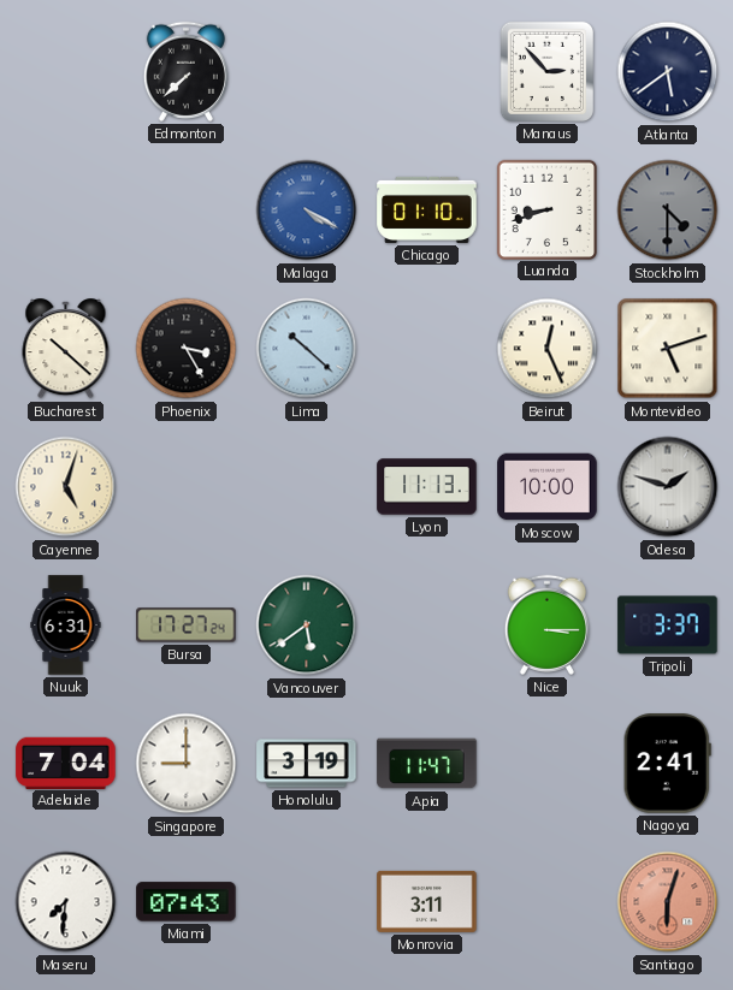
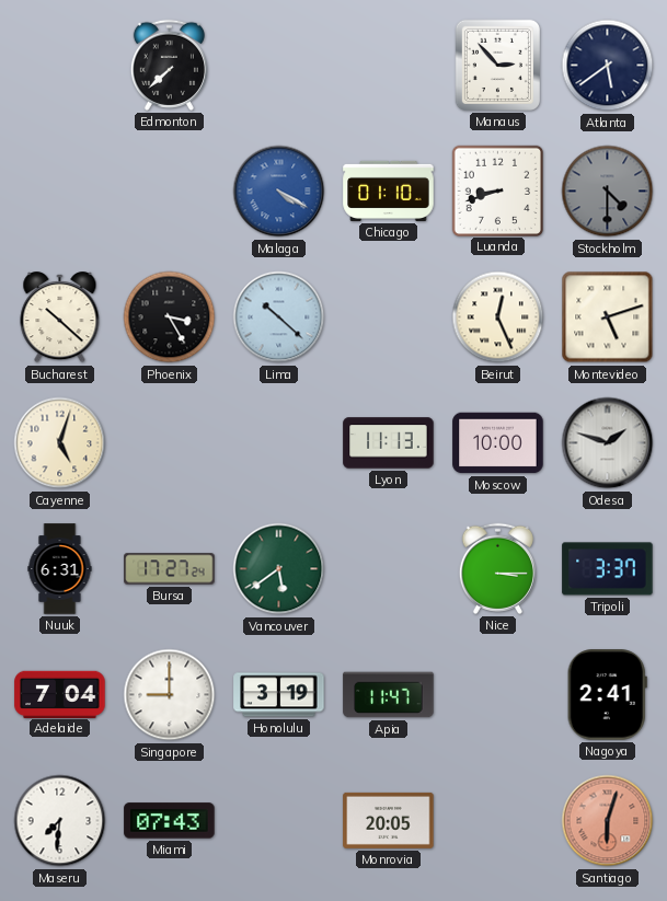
Monrovia: 3:11 -> 20:05
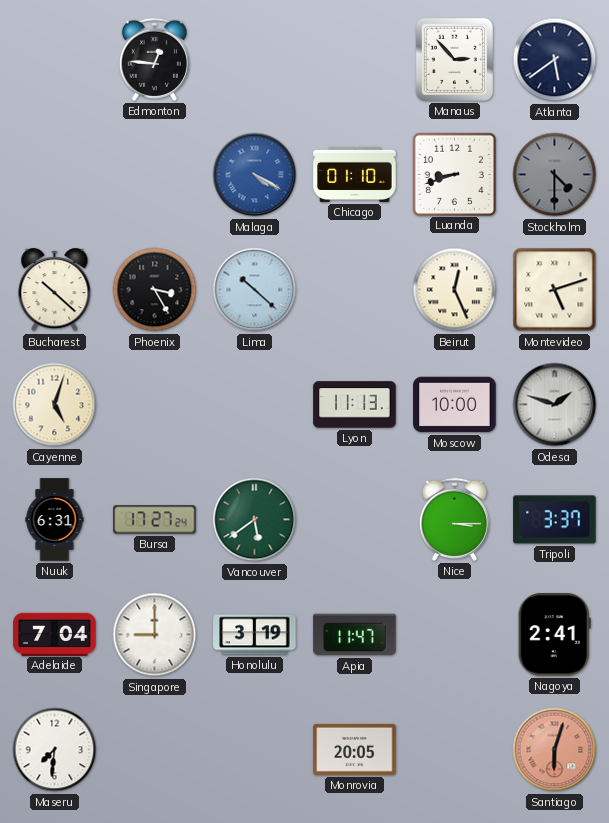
Edmonton: 7:38 -> 12:46
Miami: 07:43 -> none
